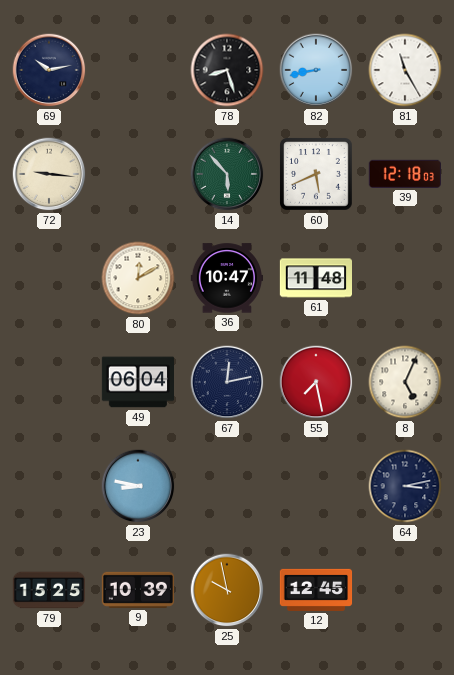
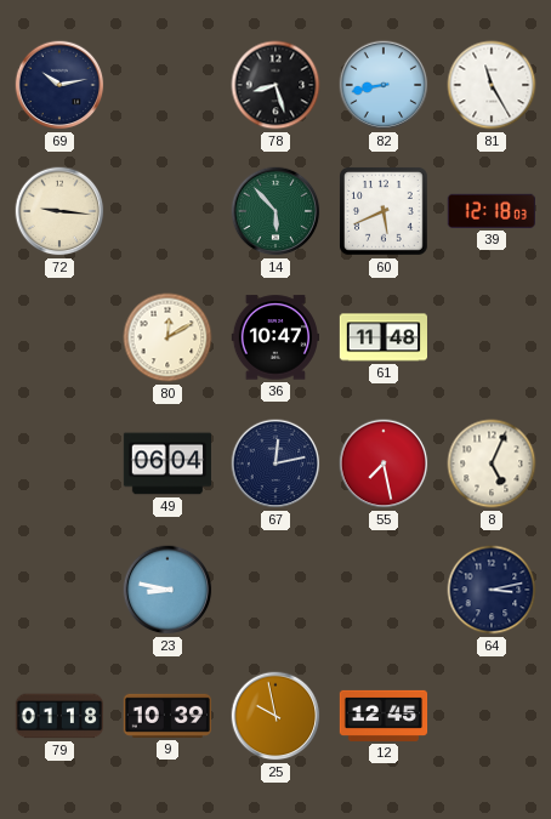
79: 15:25 -> 01:18
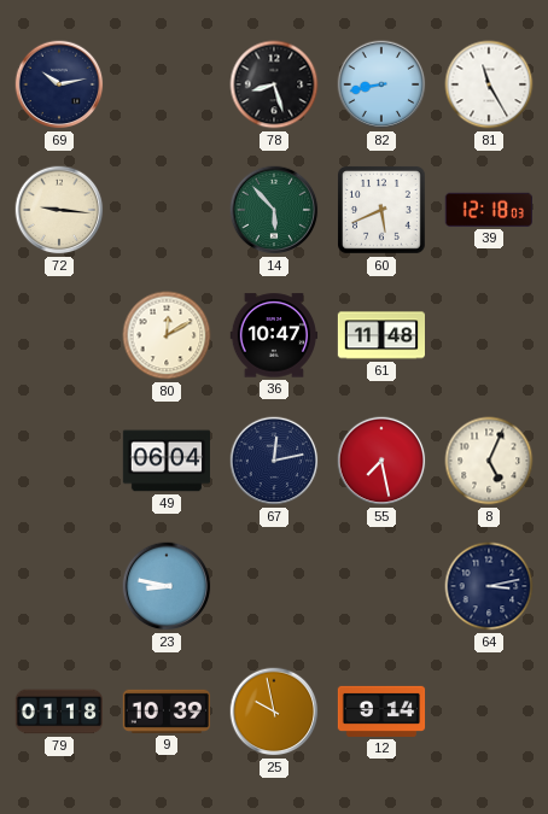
12: 12:45 -> 9:14
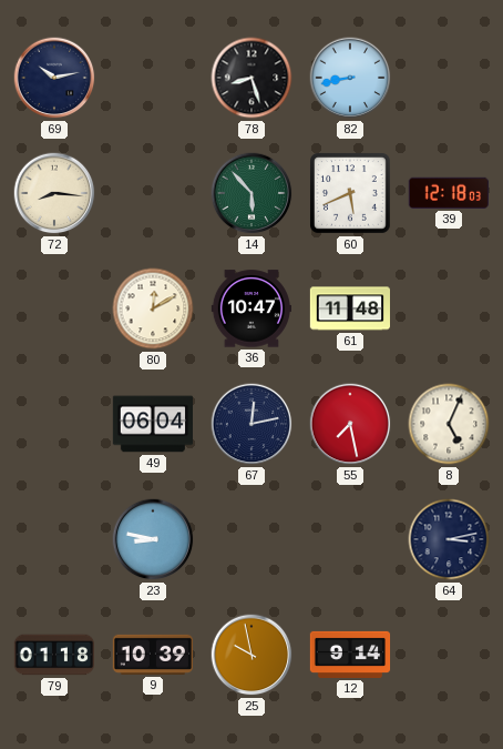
81: 11:25 -> none
72: 9:16 -> 8:16
